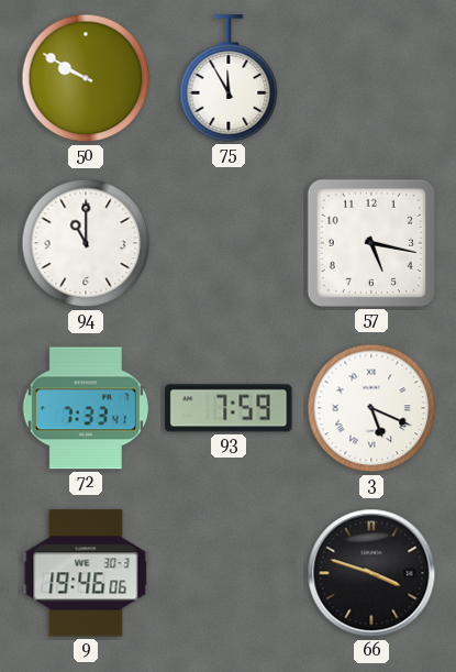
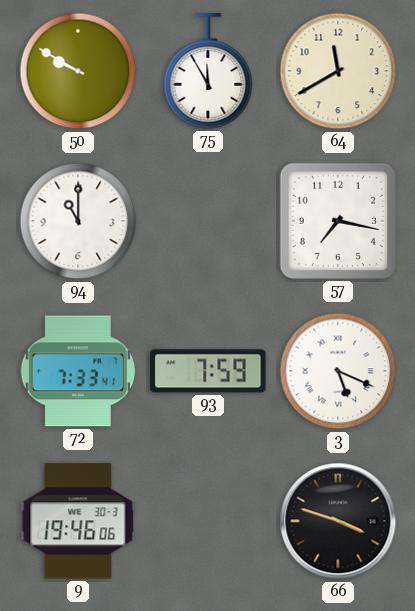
64: none -> 11:40
57: 5:17 -> 7:17
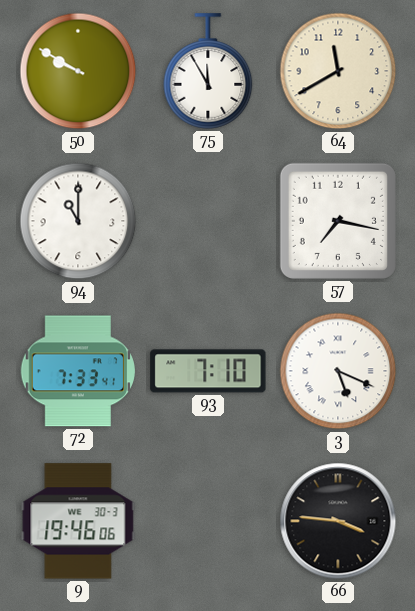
93: 7:59 -> 7:10
66: 3:48 -> 3:46
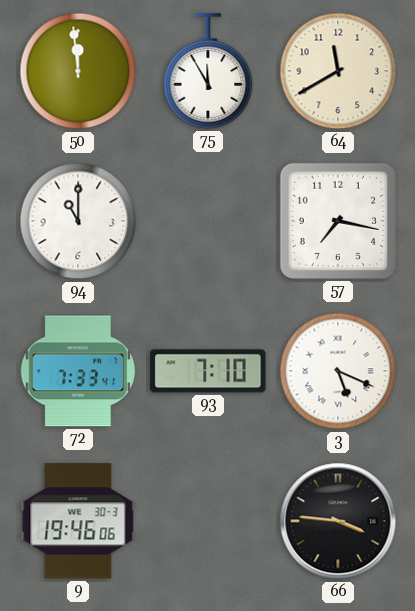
50: 9:50 -> 11:59
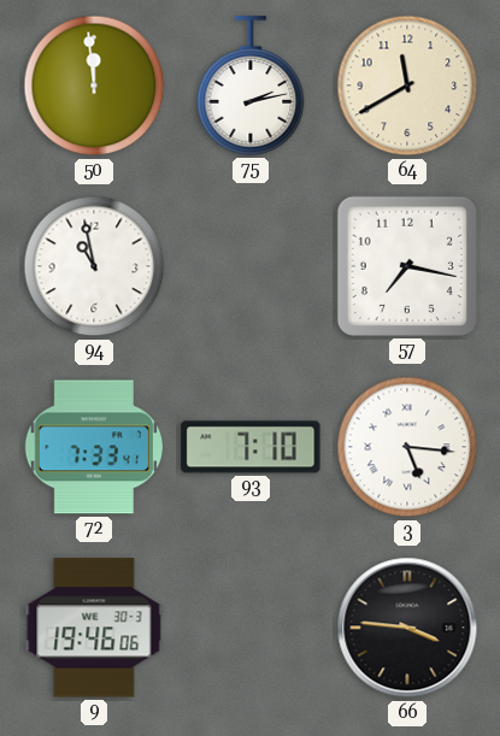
75: 11:55 -> 2:13
94: 11:00 -> 10:58
3: 5:19 -> 5:16
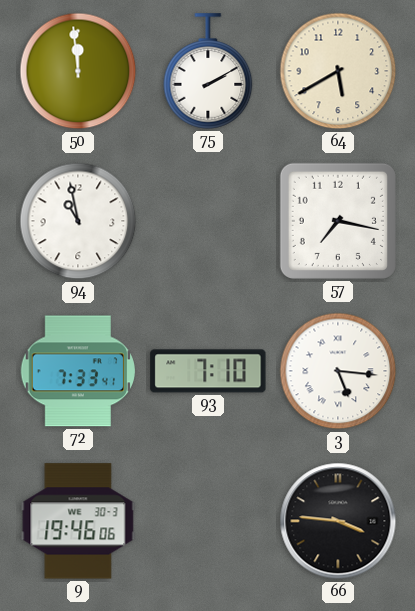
75: 2:13 -> 2:10
64: 11:40 -> 5:40
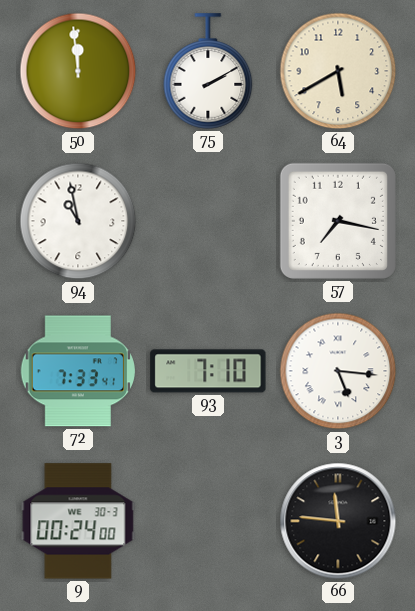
9: 19:46 -> 00:24
66: 3:46 -> 11:46
